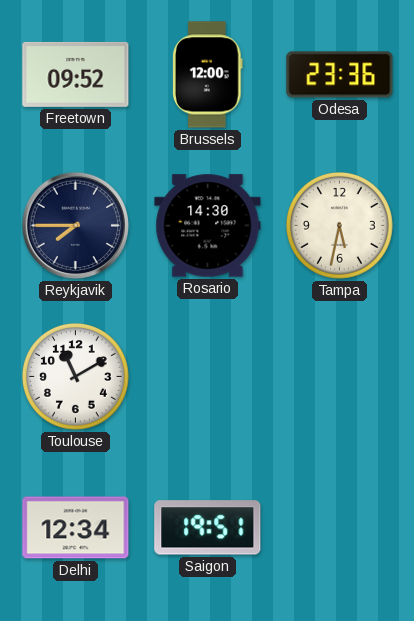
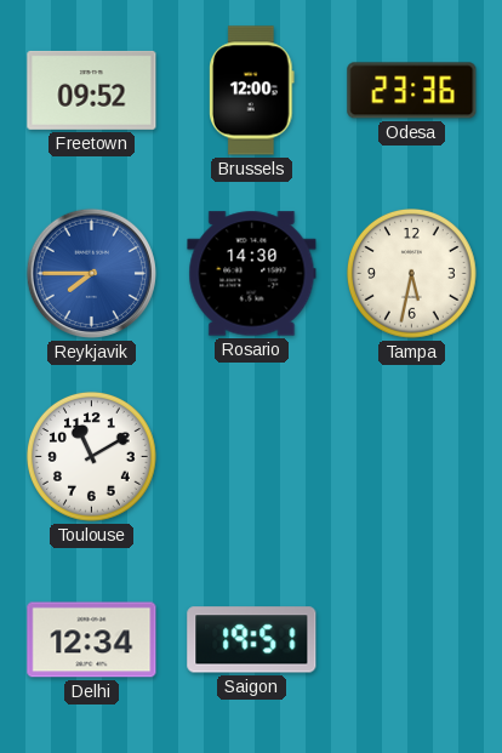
Reykjavik dial: navy -> blue
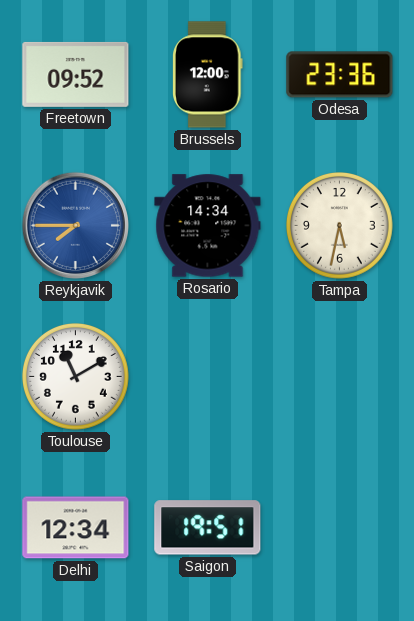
Rosario: 14:30 -> 14:34
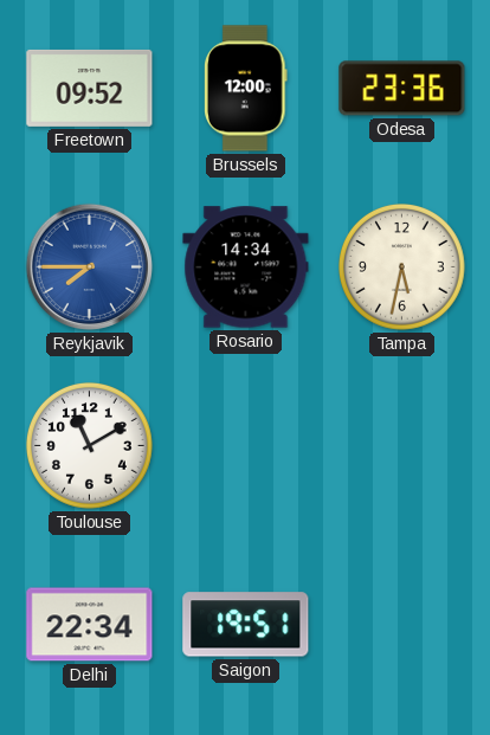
Delhi: 12:34 -> 22:34
